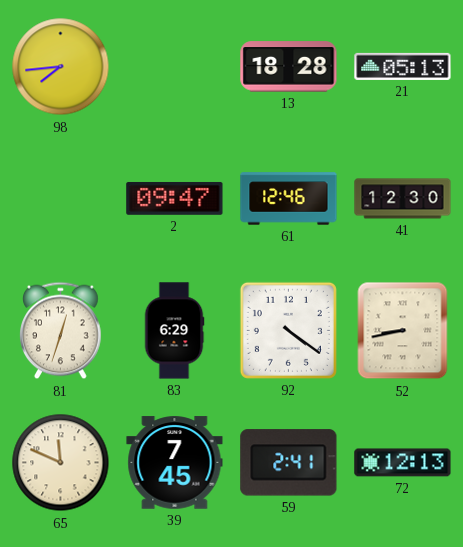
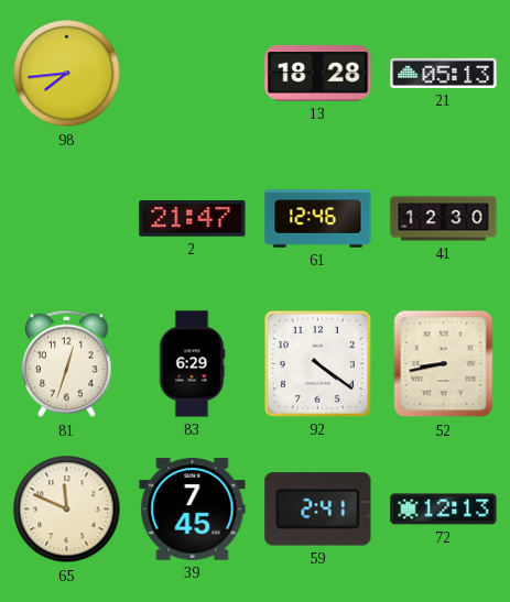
2: 09:47 -> 21:47
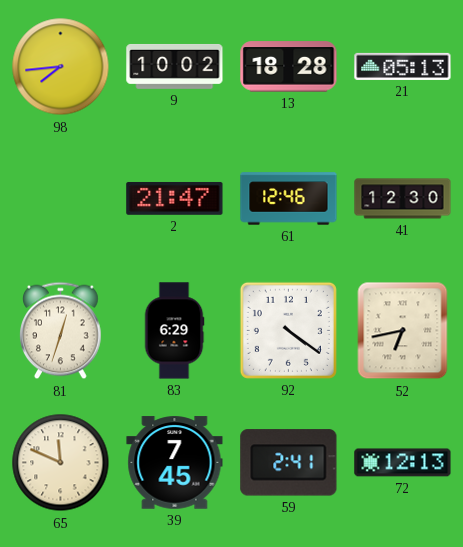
9: none -> 10:02
52: 8:43 -> 6:43
